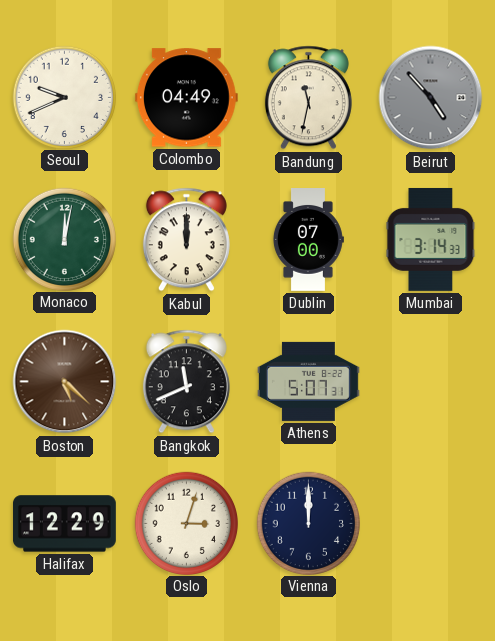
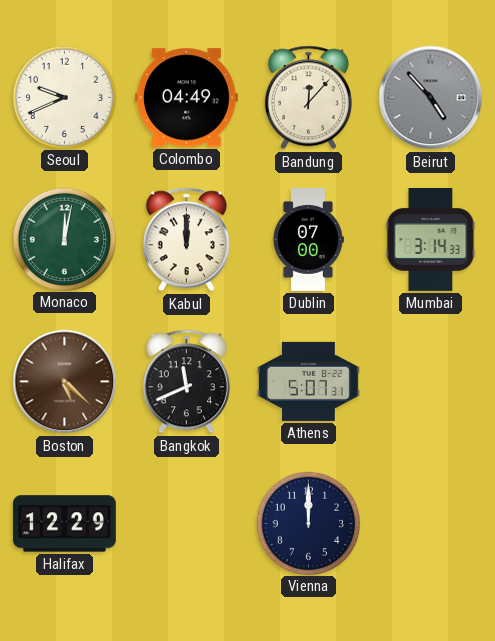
Bandung: 11:32 -> 12:07
Oslo: 3:03 -> none
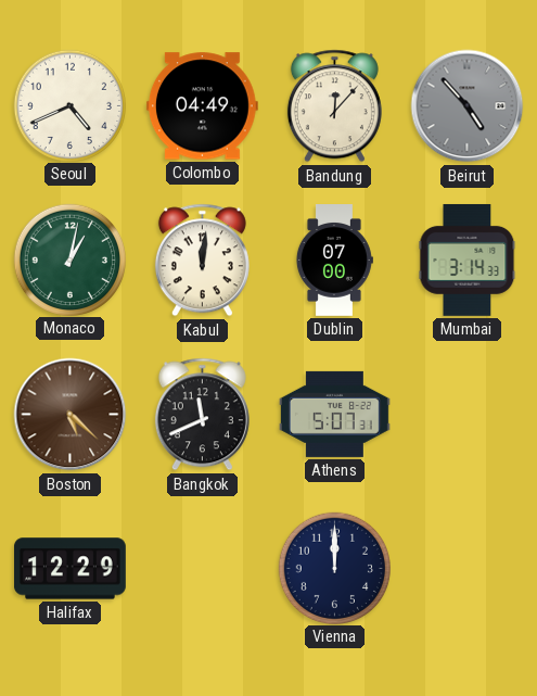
Seoul: 9:41 -> 4:41
Monaco: 12:02 -> 1:02
Kabul: 12:00 -> 12:01
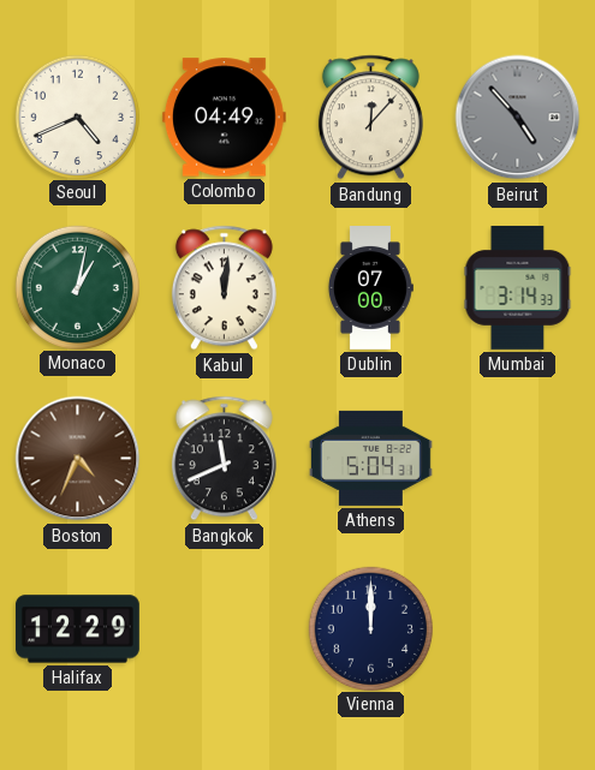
Boston: 5:22 -> 4:34
Athens: 5:07 -> 5:04
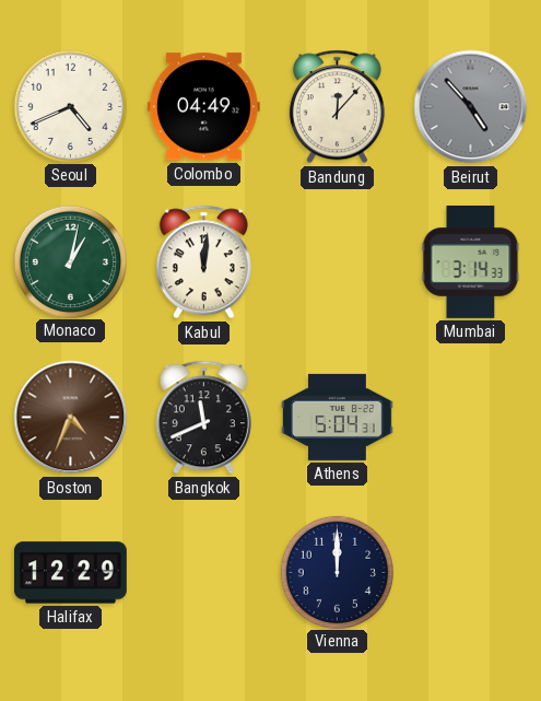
Dublin: 07:00 -> none
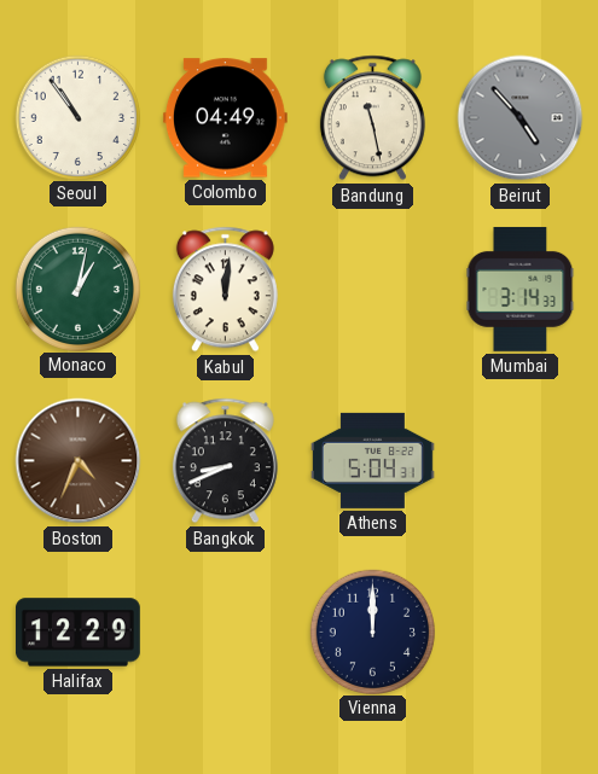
Seoul: 4:41 -> 10:54
Bandung: 12:07 -> 11:28
Bangkok: 11:41 -> 8:41
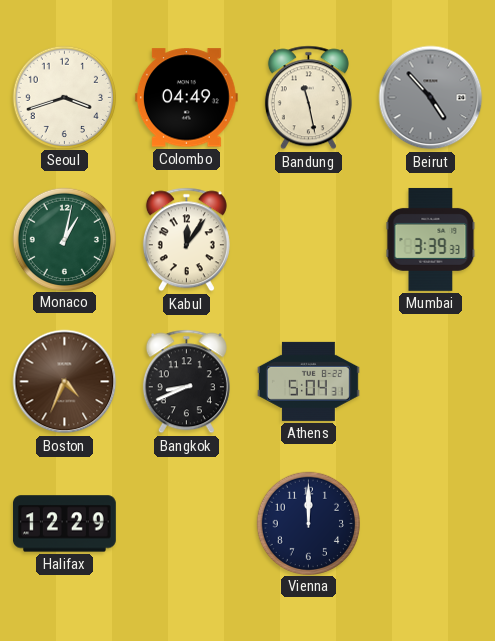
Seoul: 10:54 -> 3:42
Kabul: 12:01 -> 12:06
Mumbai: 3:14 -> 3:39
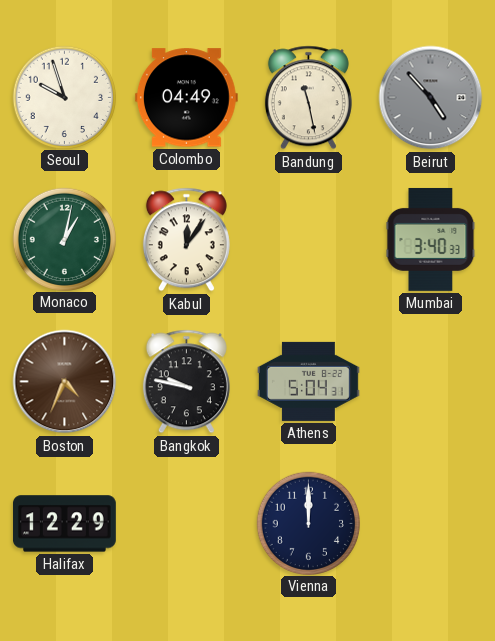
Seoul: 3:42 -> 9:57
Mumbai: 3:39 -> 3:40
Bangkok: 8:41 -> 9:47
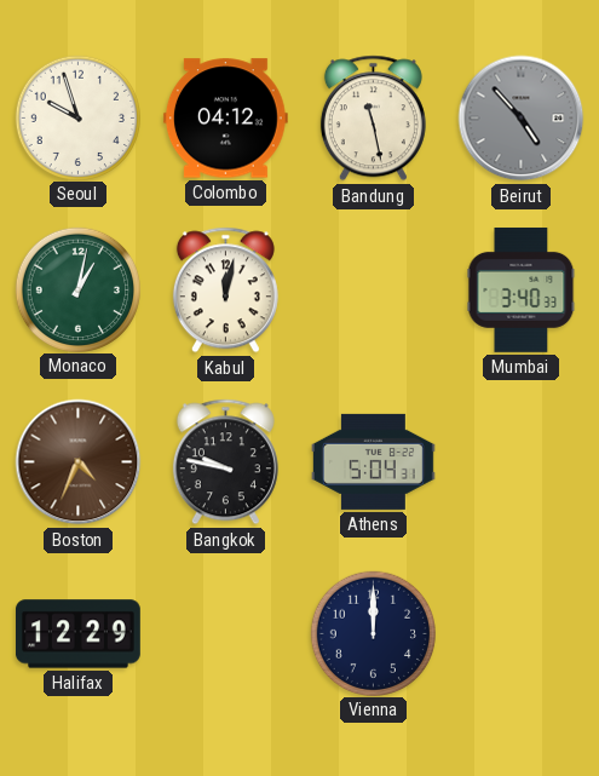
Colombo: 04:49 -> 04:12
Kabul: 12:06 -> 12:02
